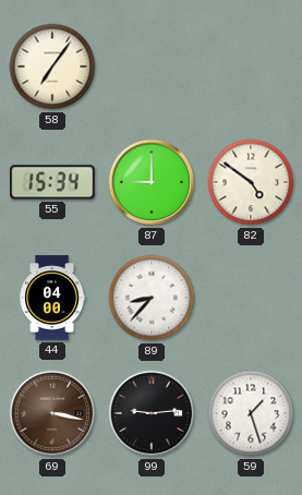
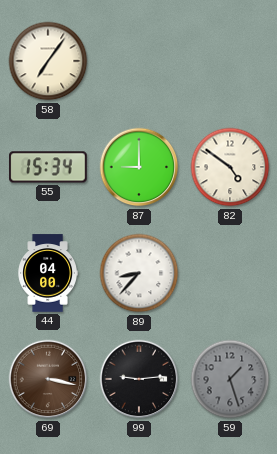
59 dial: white -> grey
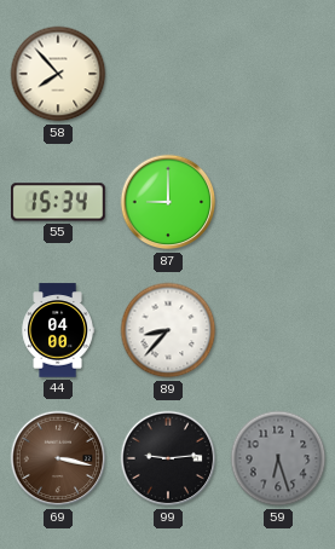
58: 7:06 -> 7:53
82: 4:51 -> none
59: 1:27 -> 6:27
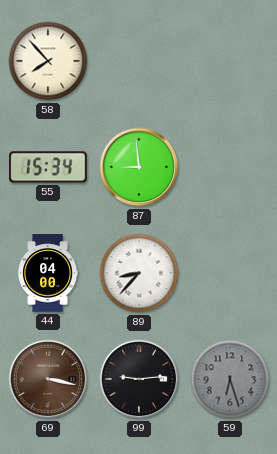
87: 9:00 -> 8:59
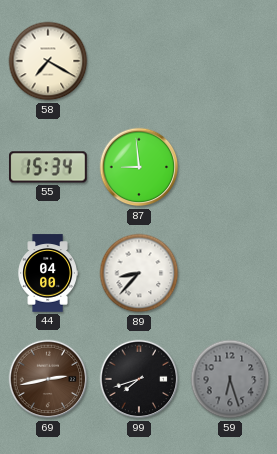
58: 7:53 -> 7:20
69: 3:17 -> 2:43
99: 9:14 -> 7:42
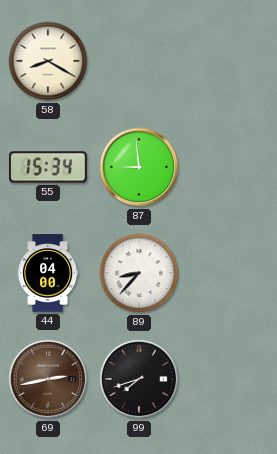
58: 7:20 -> 8:20
59: 6:27 -> none
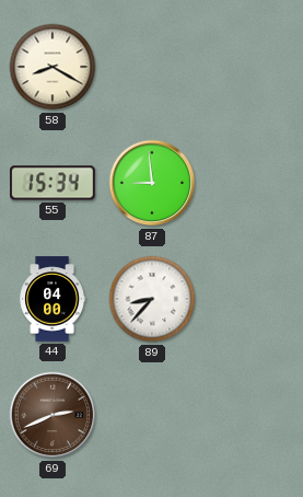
69: 2:43 -> 2:41
99: 7:42 -> none
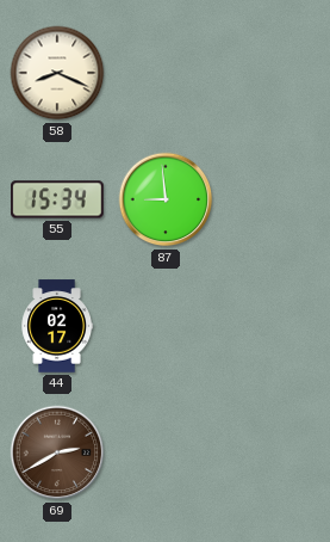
58: 8:20 -> 8:19
44: 04:00 -> 02:17
89: 8:37 -> none
69: 2:41 -> 2:40
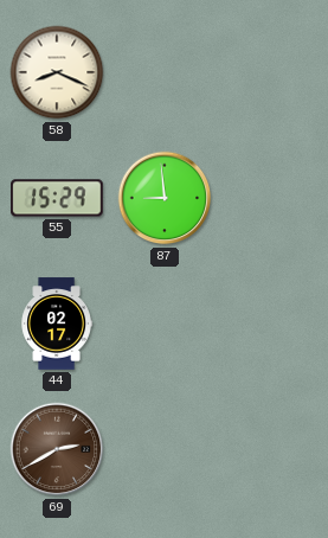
55: 15:34 -> 15:29
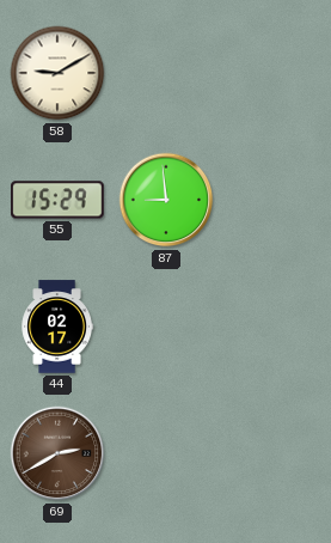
58: 8:19 -> 9:10
